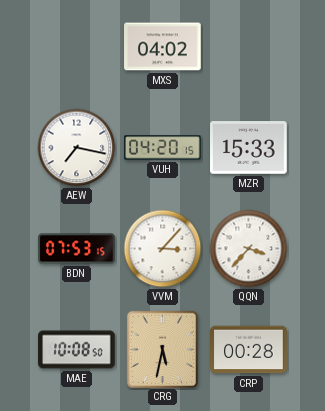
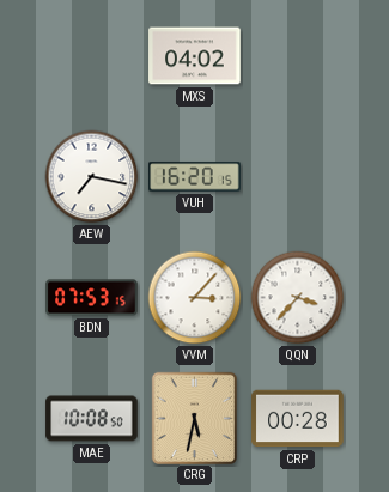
VUH: 04:20 -> 16:20
MZR: 15:33 -> none
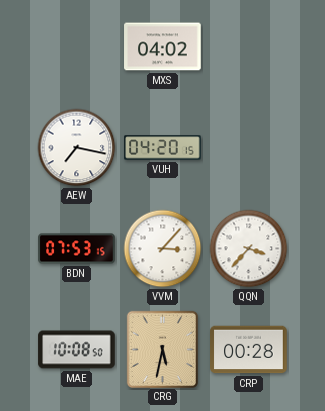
VUH: 16:20 -> 04:20
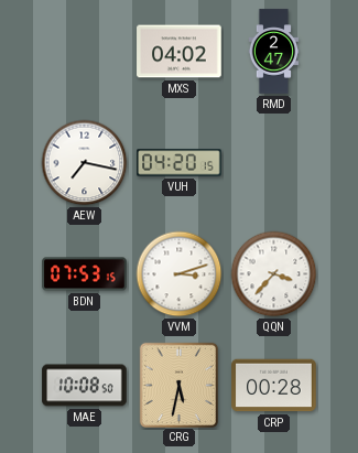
RMD: none -> 2:47
VVM: 3:07 -> 3:12
